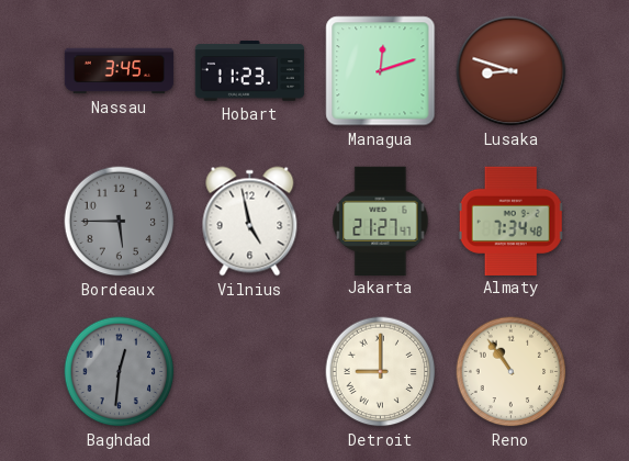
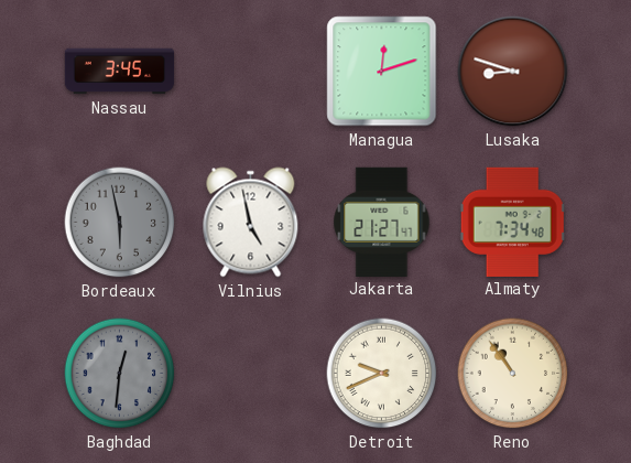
Hobart: 11:23 -> none
Bordeaux: 5:45 -> 5:58
Detroit: 9:00 -> 9:41
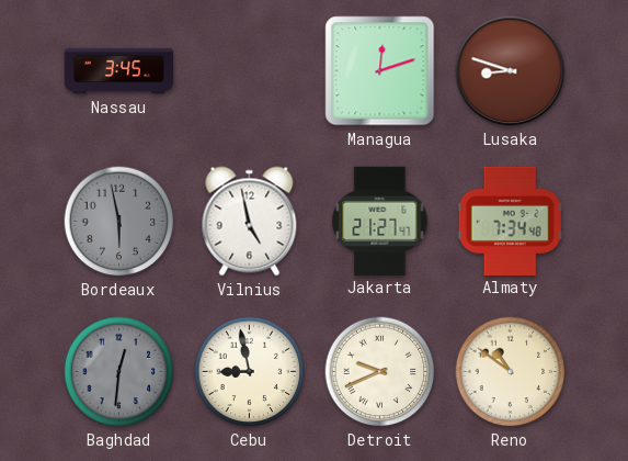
Cebu: none -> 8:58
Reno: 10:54 -> 10:51
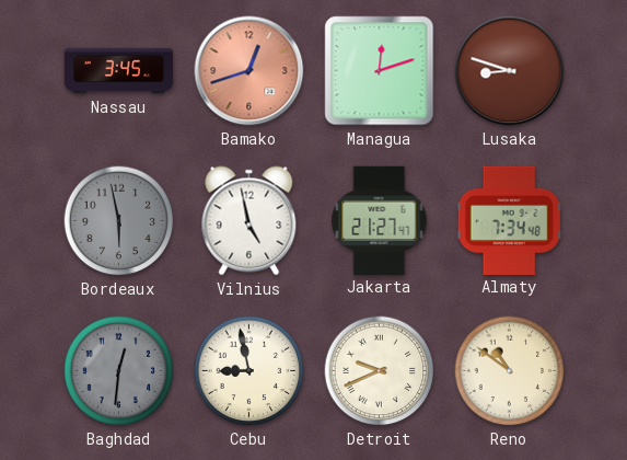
Bamako: none -> 12:42
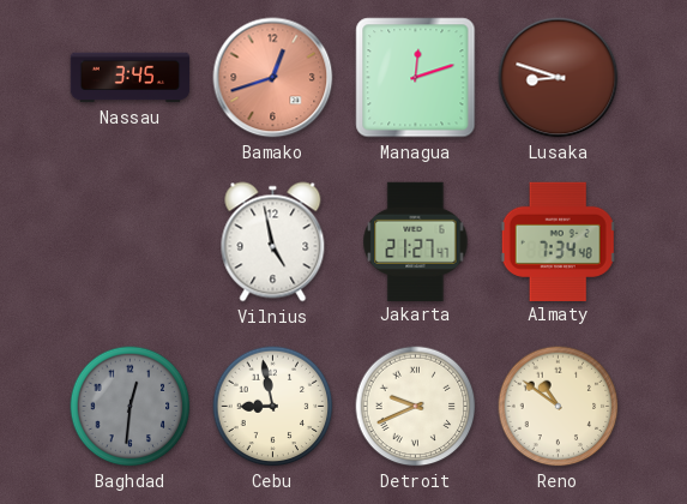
Bordeaux: 5:58 -> none
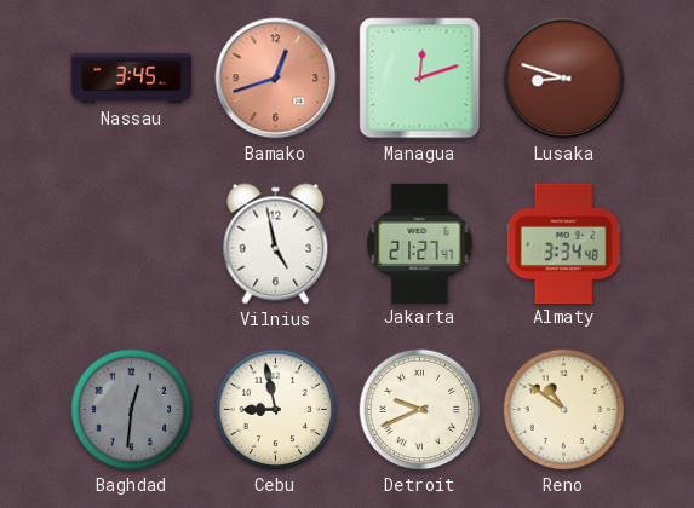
Almaty: 7:34 -> 3:34
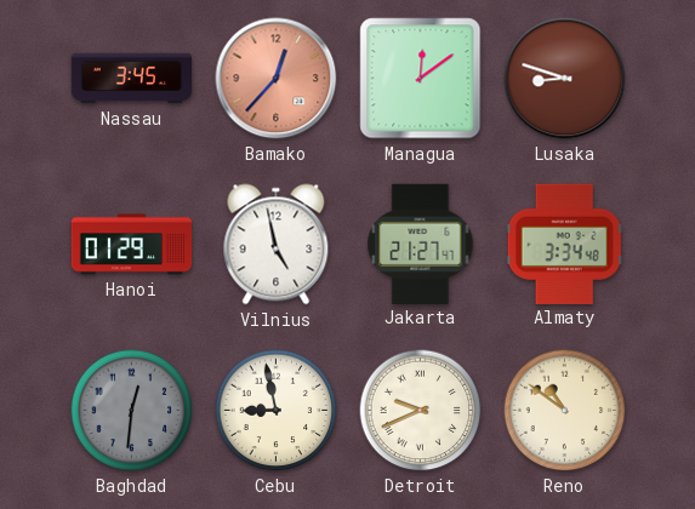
Bamako: 12:42 -> 12:37
Managua: 12:12 -> 12:09
Hanoi: none -> 01:29
